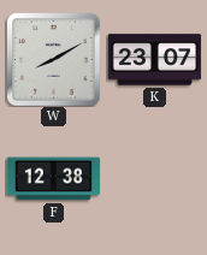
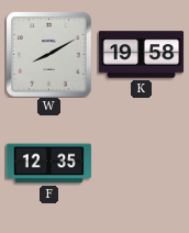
K: 23:07 -> 19:58
F: 12:38 -> 12:35
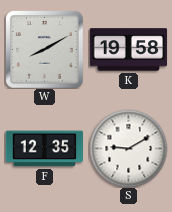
S: none -> 9:10
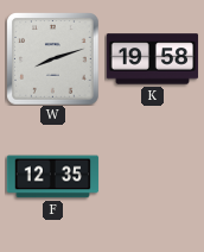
W: 8:10 -> 8:12
S: 9:10 -> none
